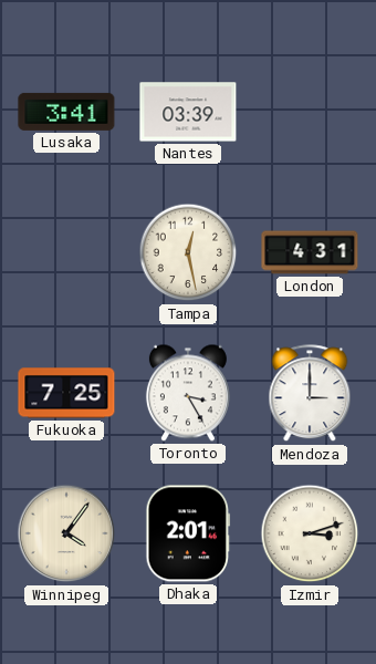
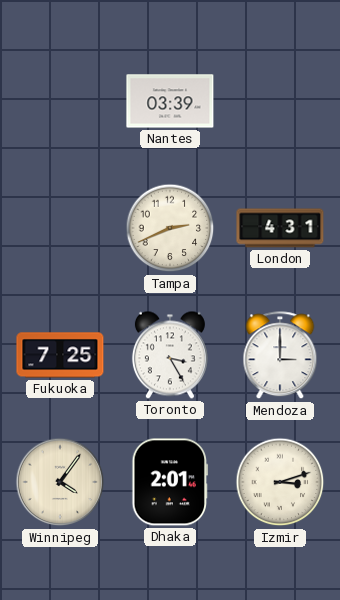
Lusaka: 3:41 -> none
Tampa: 12:28 -> 2:41
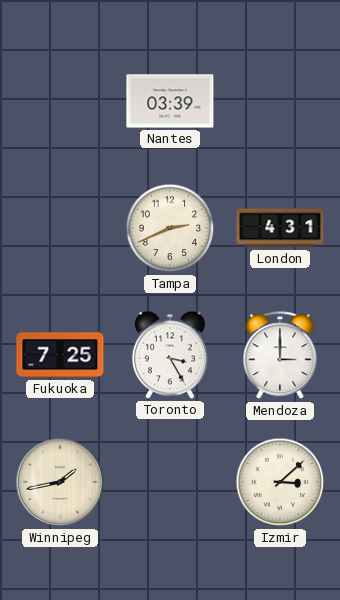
Winnipeg: 4:06 -> 1:43
Dhaka: 2:01 -> none
Izmir: 3:12 -> 3:08
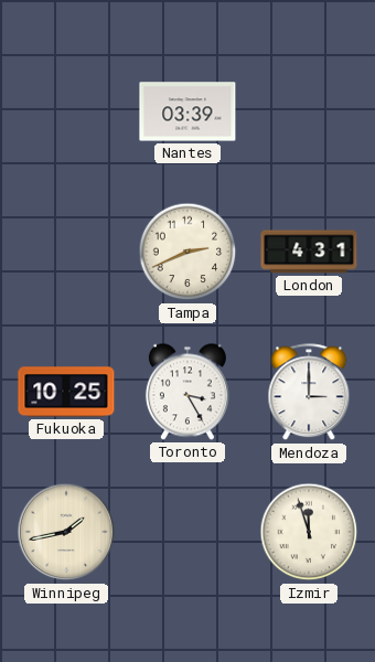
Fukuoka: 7:25 -> 10:25
Izmir: 3:08 -> 11:57
